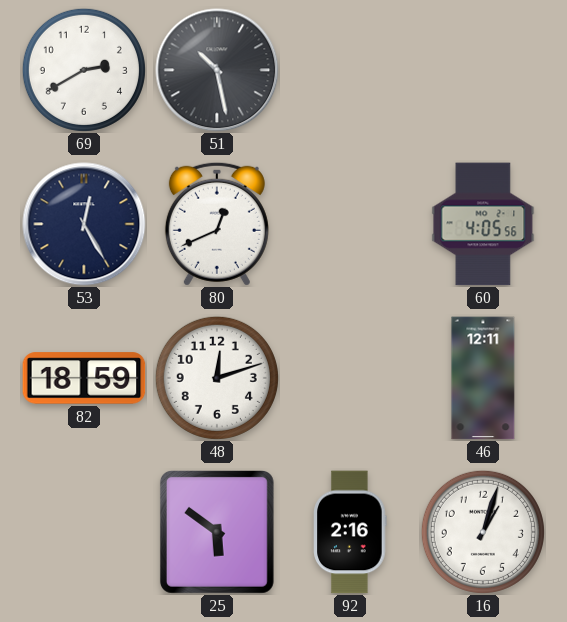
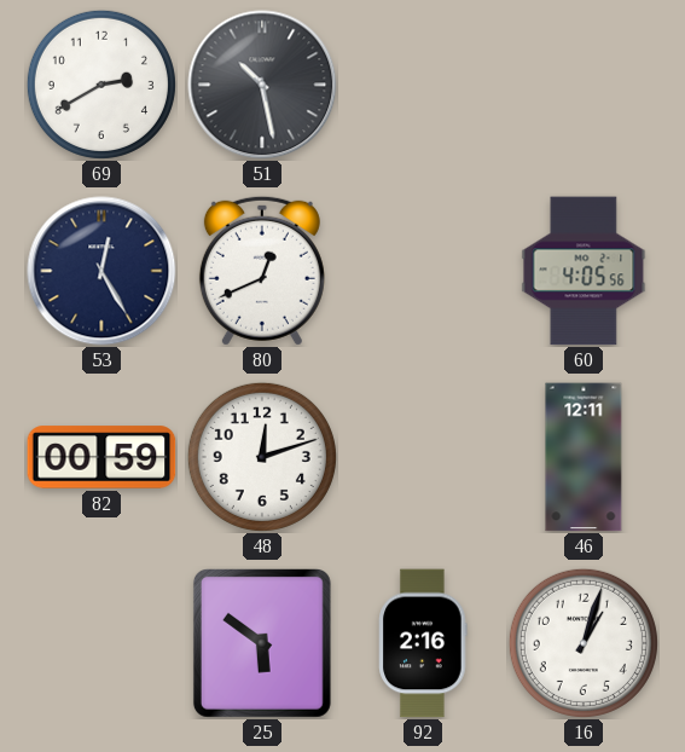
82: 18:59 -> 00:59
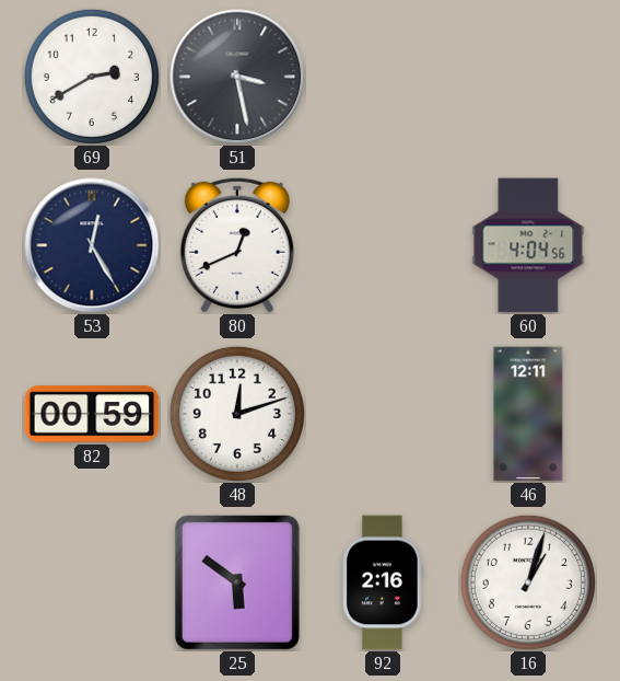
51: 10:28 -> 3:28
60: 4:05 -> 4:04
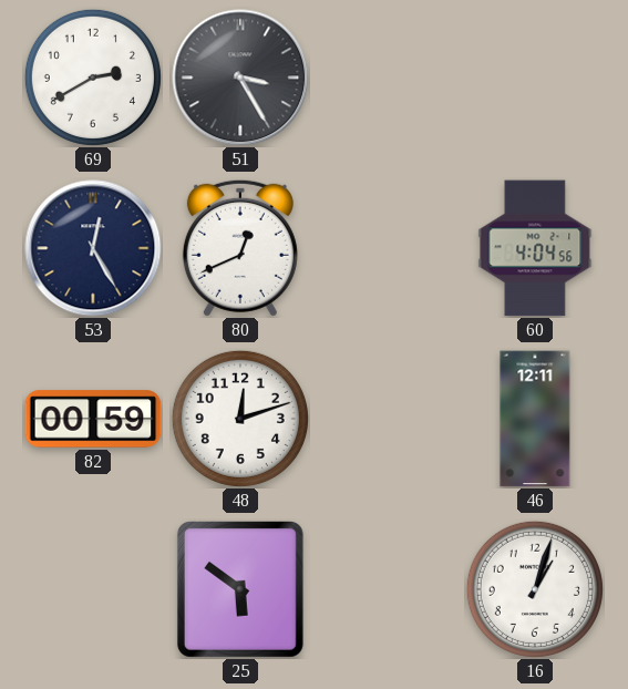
51: 3:28 -> 3:25
92: 2:16 -> none
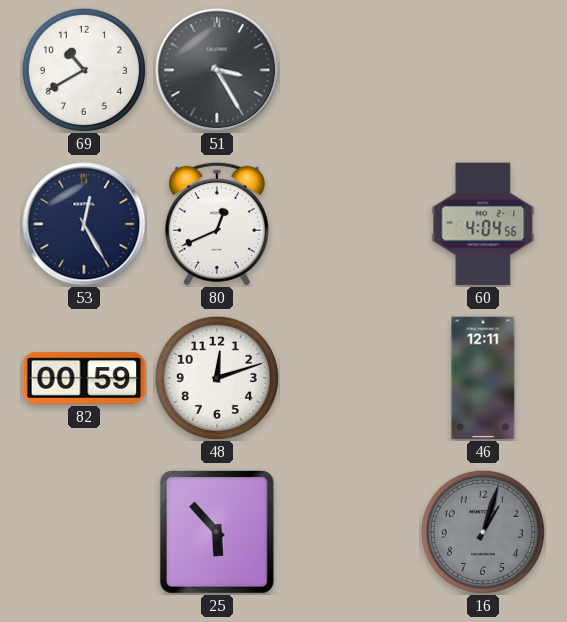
69: 2:40 -> 10:40
25: 5:51 -> 5:53
16 dial: white -> grey
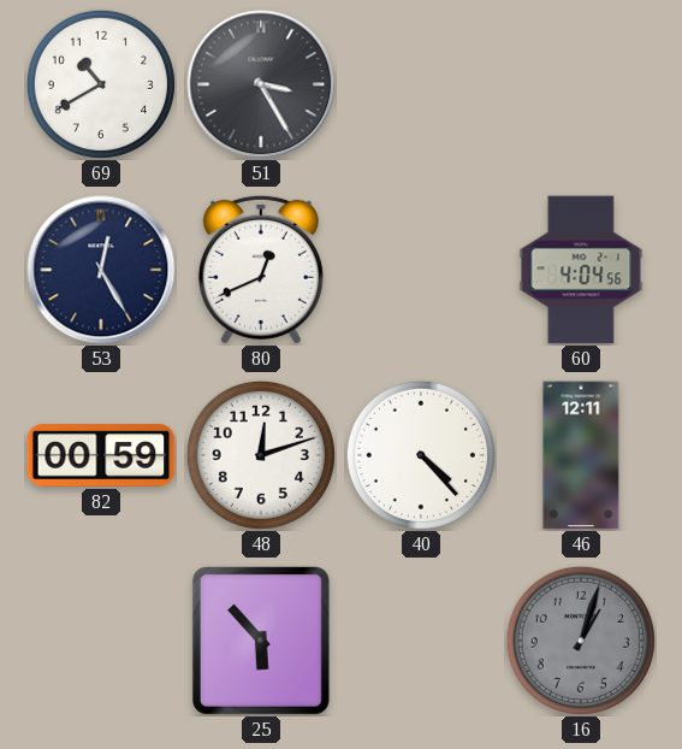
40: none -> 4:23
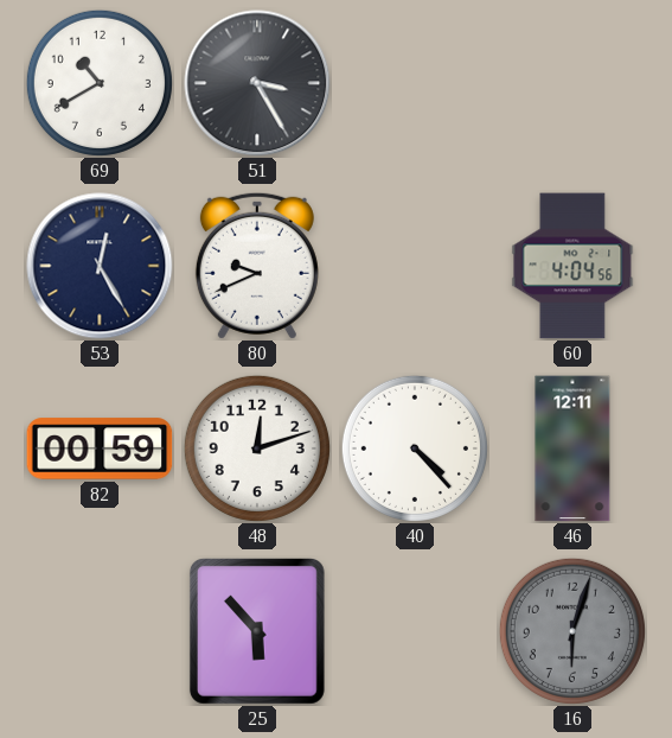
80: 12:41 -> 9:41
16: 1:03 -> 6:03
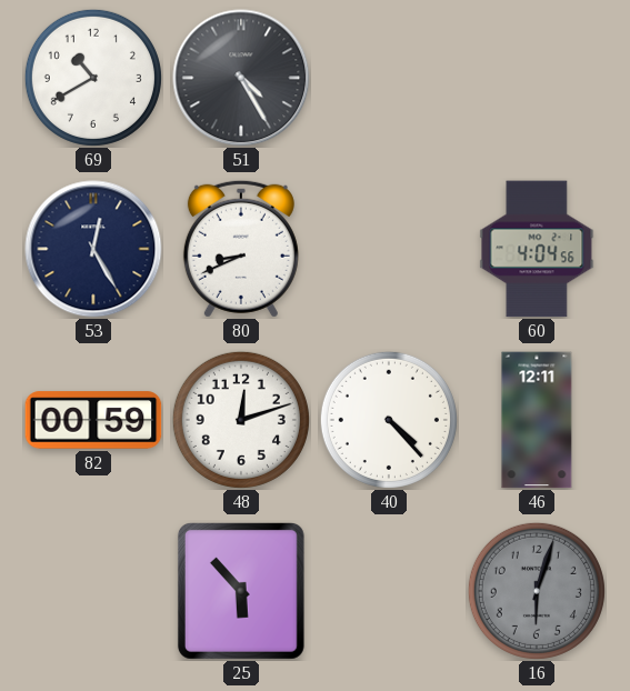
51: 3:25 -> 4:25
80: 9:41 -> 8:41
